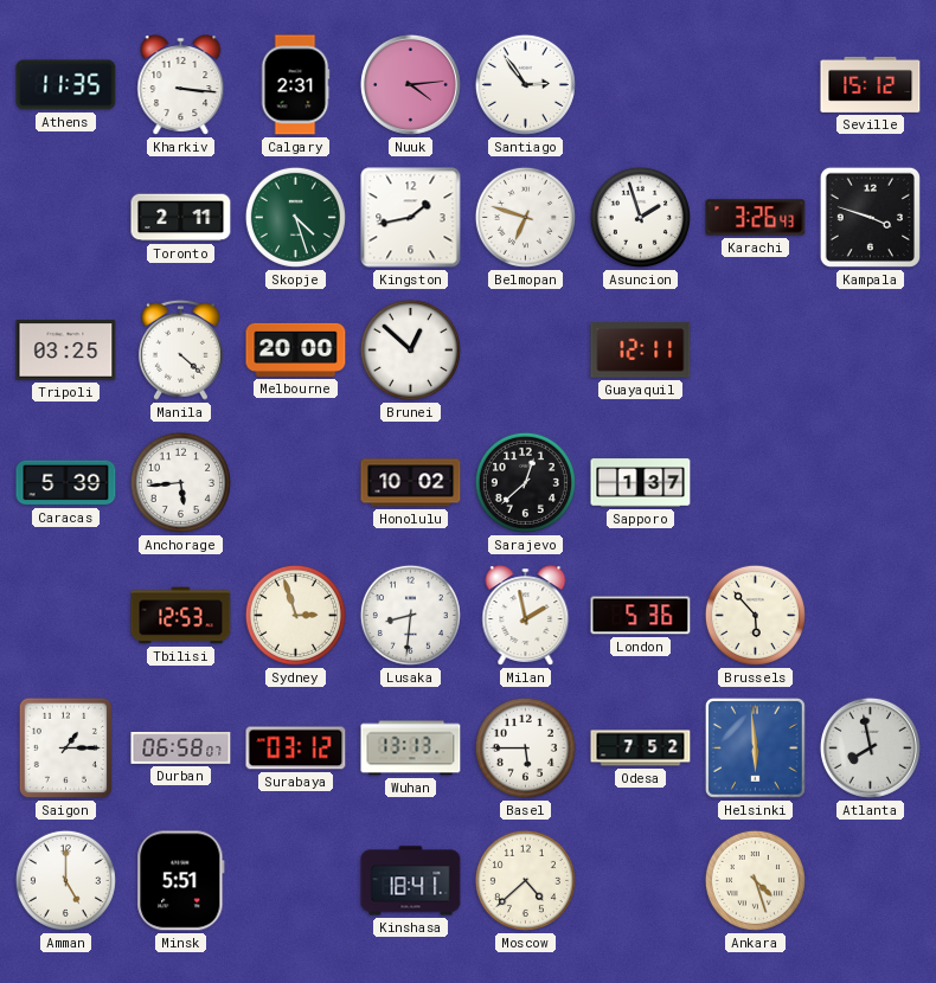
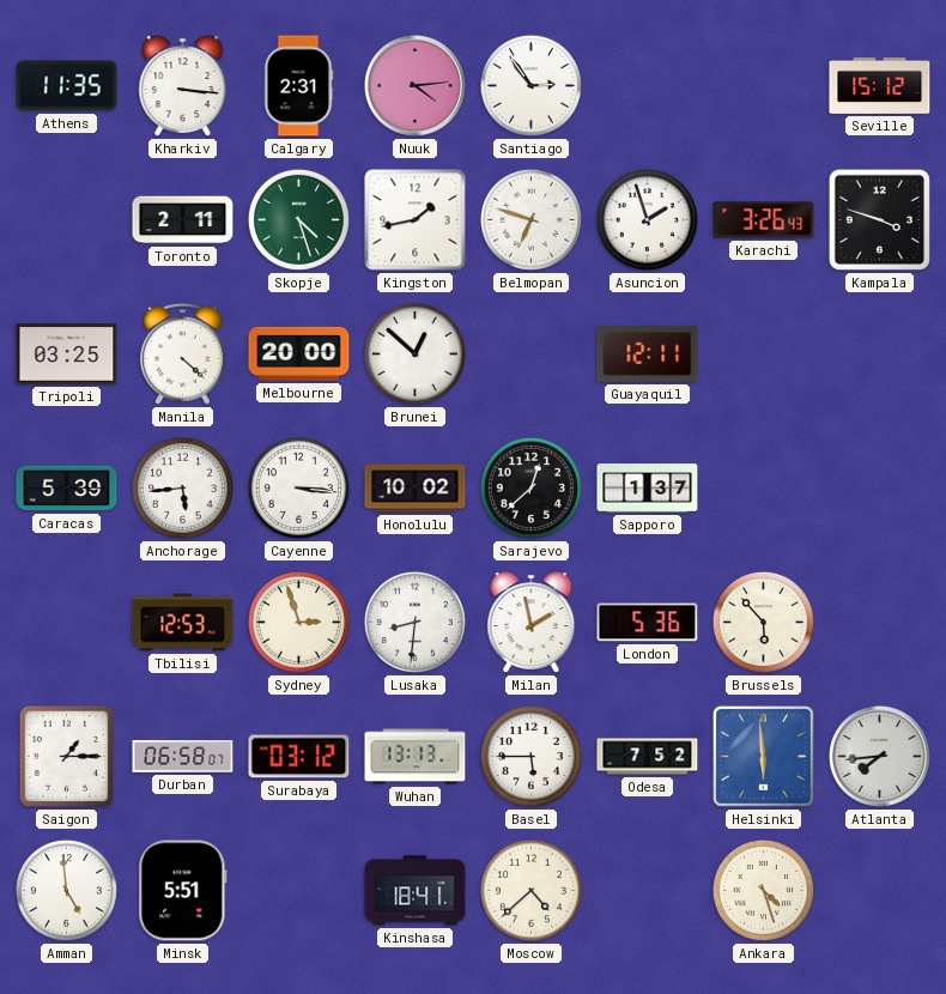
Cayenne: none -> 3:16
Atlanta: 7:58 -> 7:44
Amman: 5:00 -> 4:59
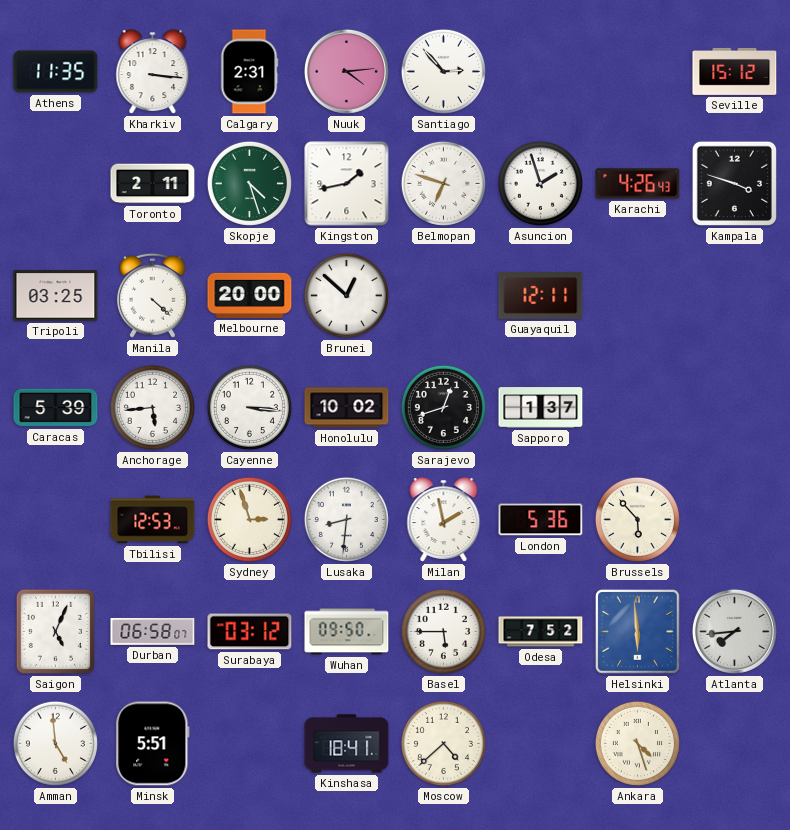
Santiago: 2:54 -> 2:53
Karachi: 3:26 -> 4:26
Sarajevo: 12:38 -> 12:42
Saigon: 1:15 -> 5:04
Wuhan: 13:13 -> 09:50
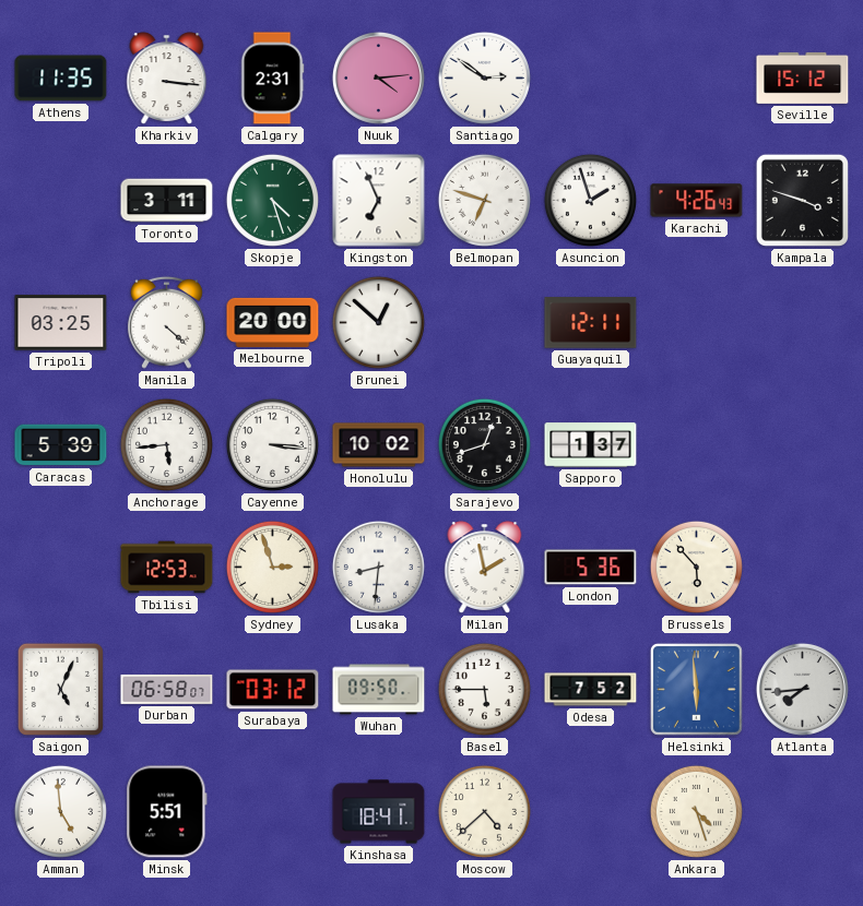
Santiago: 2:53 -> 2:51
Toronto: 2:11 -> 3:11
Kingston: 1:43 -> 6:56
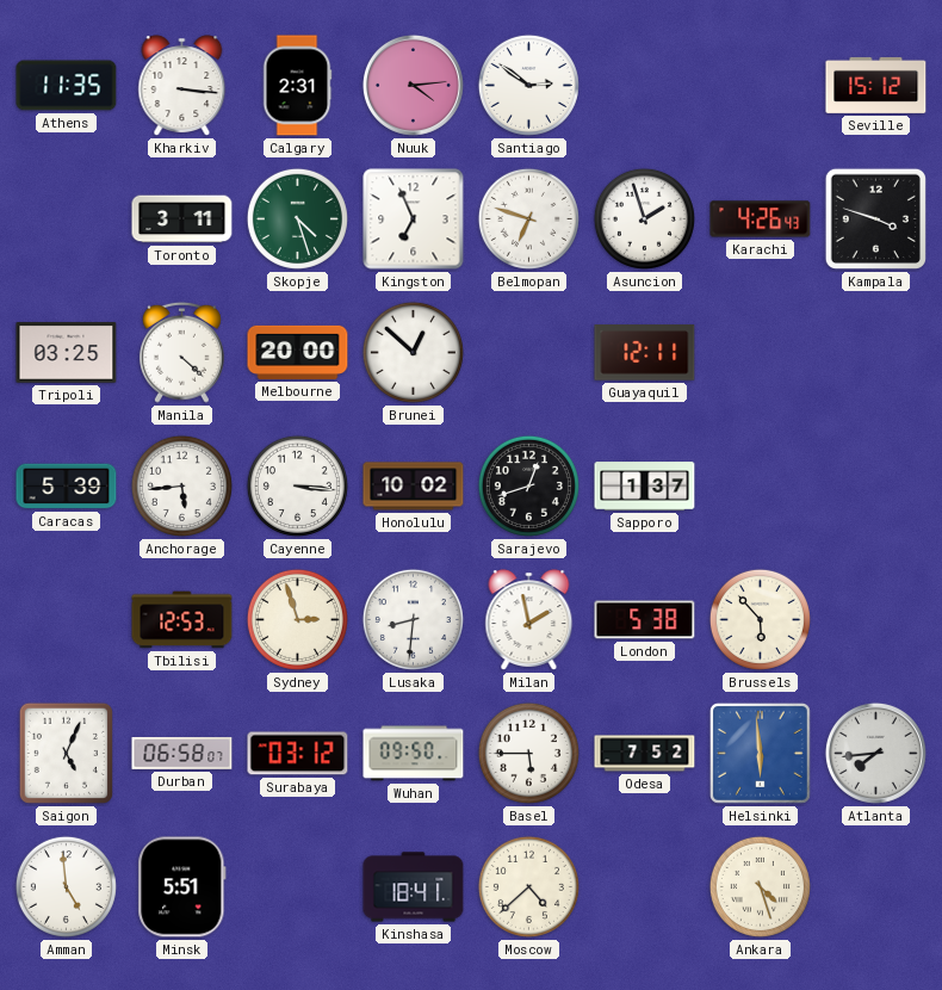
London: 5:36 -> 5:38
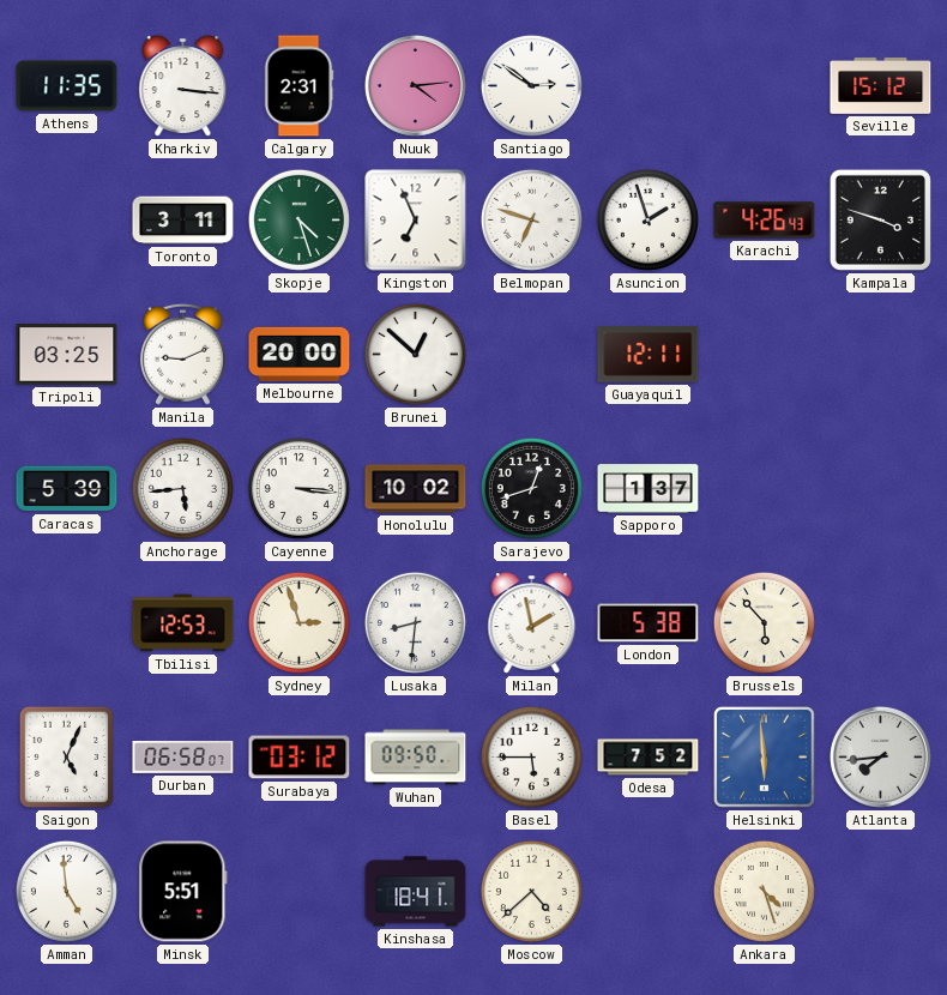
Manila: 4:22 -> 9:11
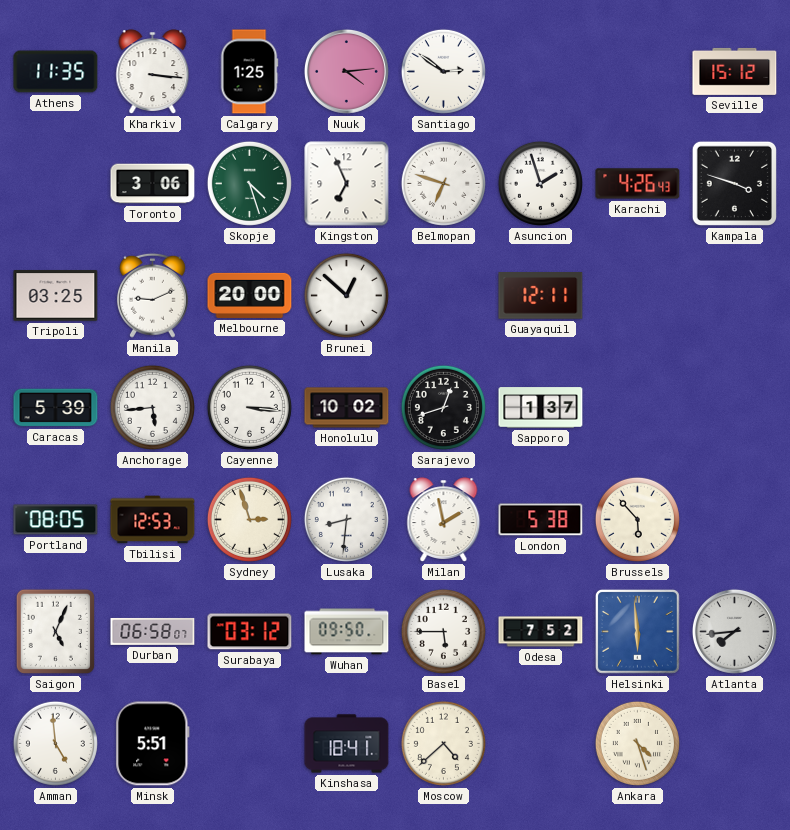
Calgary: 2:31 -> 1:25
Toronto: 3:11 -> 3:06
Portland: none -> 08:05
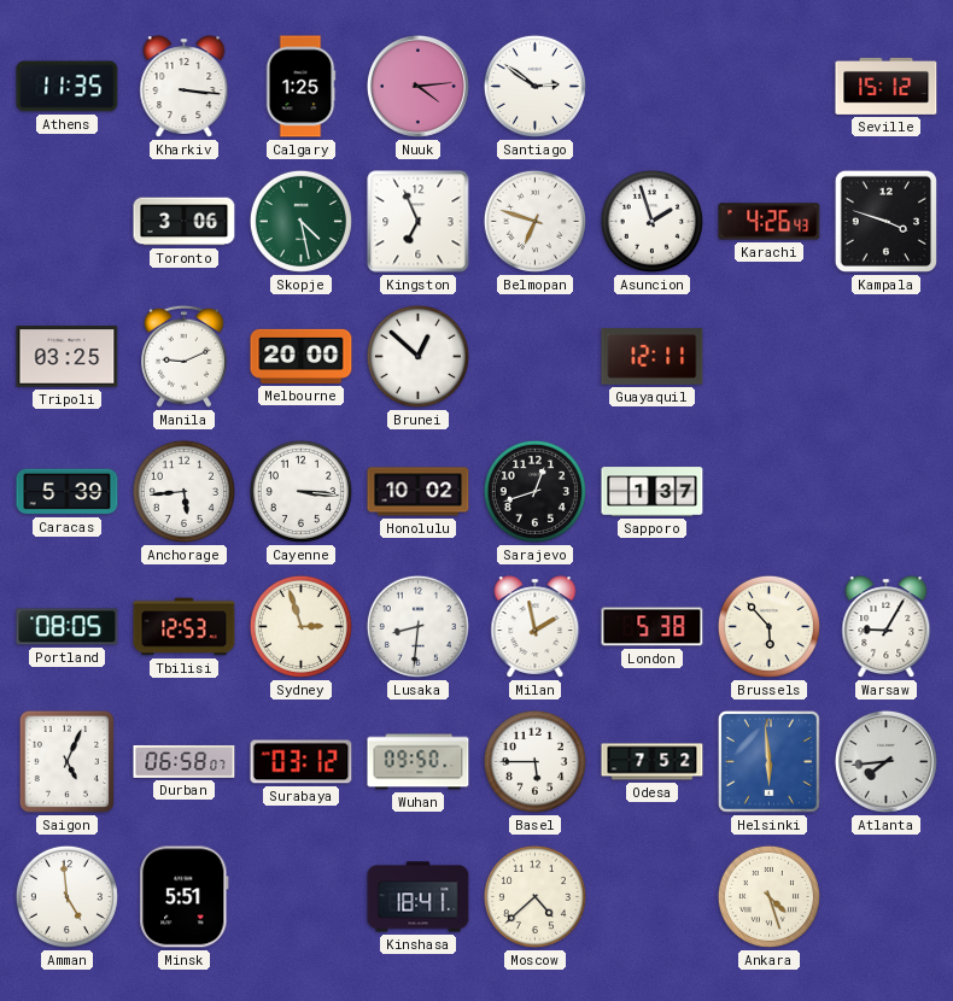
Skopje: 4:27 -> 4:28
Warsaw: none -> 9:05
